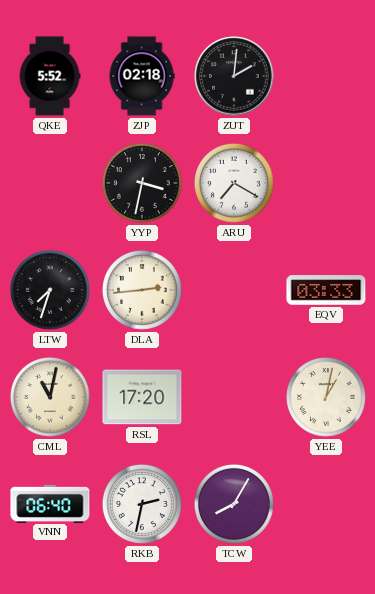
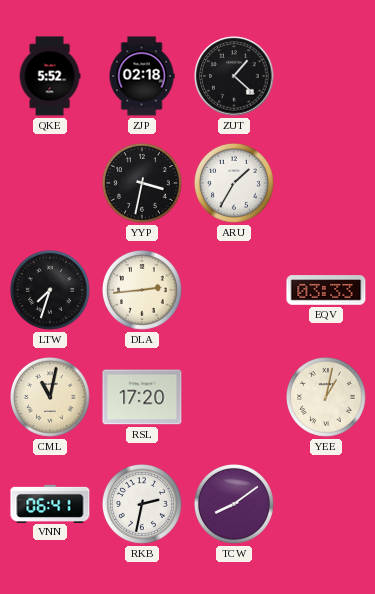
ZUT: 2:01 -> 1:22
ARU: 7:20 -> 1:35
VNN: 06:40 -> 06:41
TCW: 8:05 -> 8:09
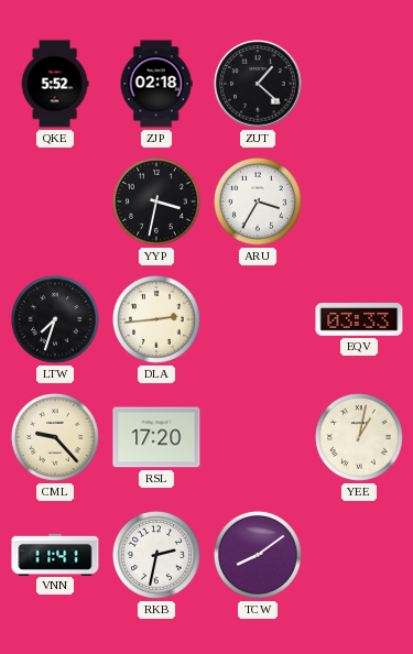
ARU: 1:35 -> 3:35
CML: 11:02 -> 9:23
VNN: 06:41 -> 11:41
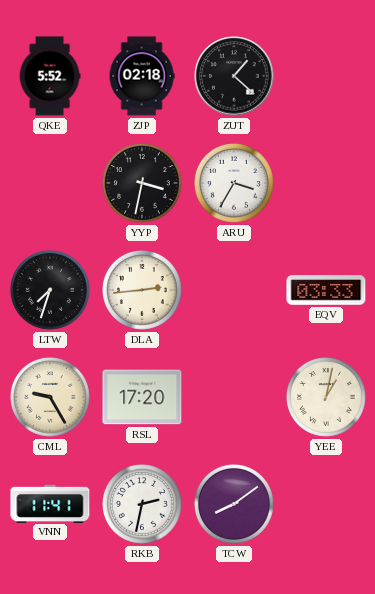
CML: 9:23 -> 9:25
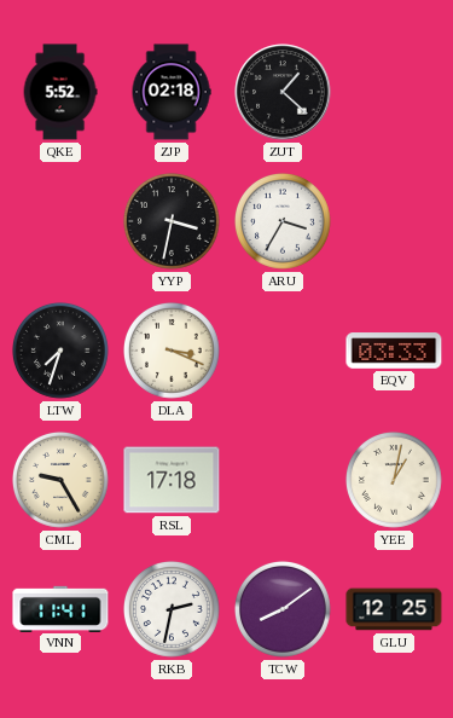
DLA: 2:44 -> 3:19
RSL: 17:20 -> 17:18
GLU: none -> 12:25
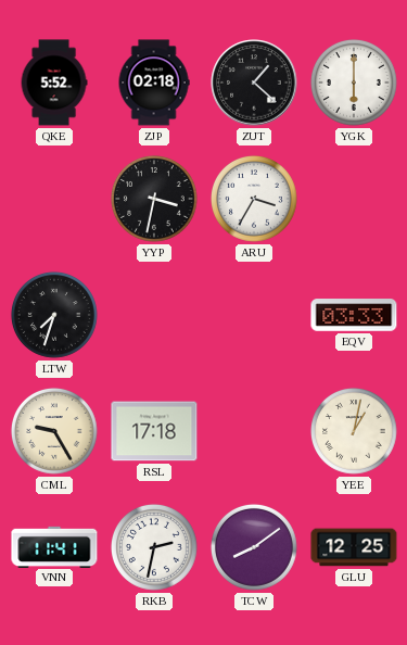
YGK: none -> 6:00
DLA: 3:19 -> none
